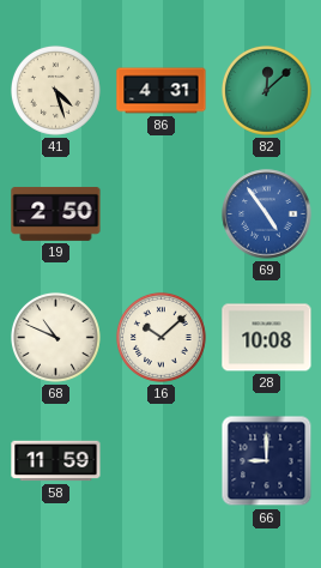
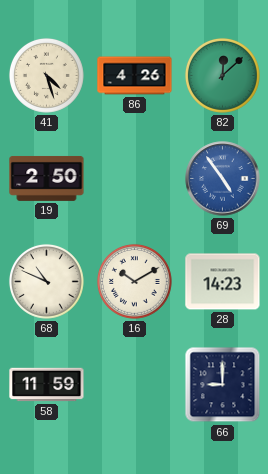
86: 4:31 -> 4:26
16: 10:08 -> 10:10
28: 10:08 -> 14:23
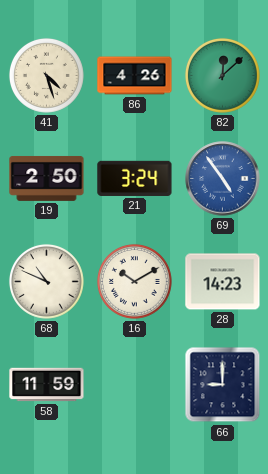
21: none -> 3:24
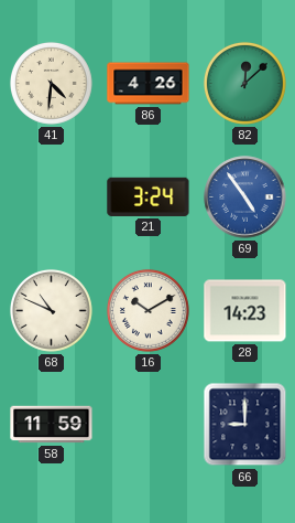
41: 4:27 -> 4:31
19: 2:50 -> none
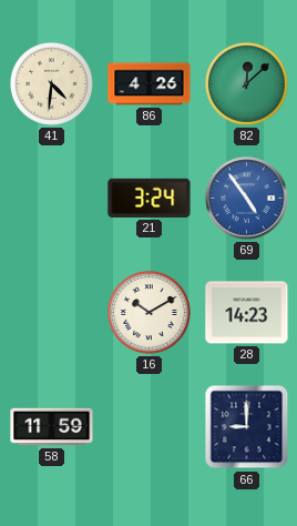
68: 10:49 -> none
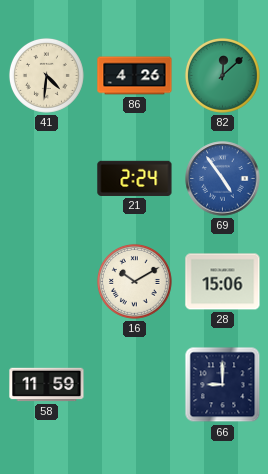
21: 3:24 -> 2:24
28: 14:23 -> 15:06
